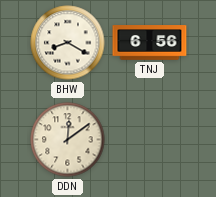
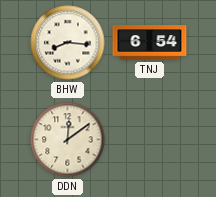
BHW: 8:20 -> 8:16
TNJ: 6:56 -> 6:54
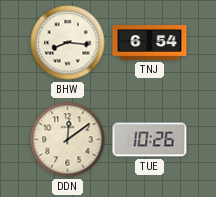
TUE: none -> 10:26
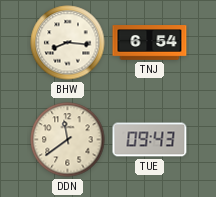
DDN: 12:09 -> 11:39
TUE: 10:26 -> 09:43
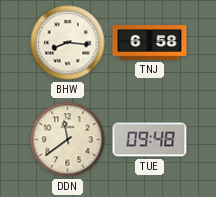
TNJ: 6:54 -> 6:58
TUE: 09:43 -> 09:48
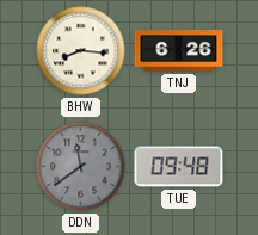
TNJ: 6:58 -> 6:26
DDN dial: cream -> grey
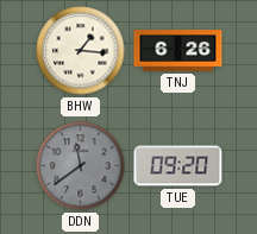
BHW: 8:16 -> 1:16
TUE: 09:48 -> 09:20
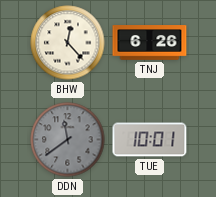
BHW: 1:16 -> 12:23
TUE: 09:20 -> 10:01
